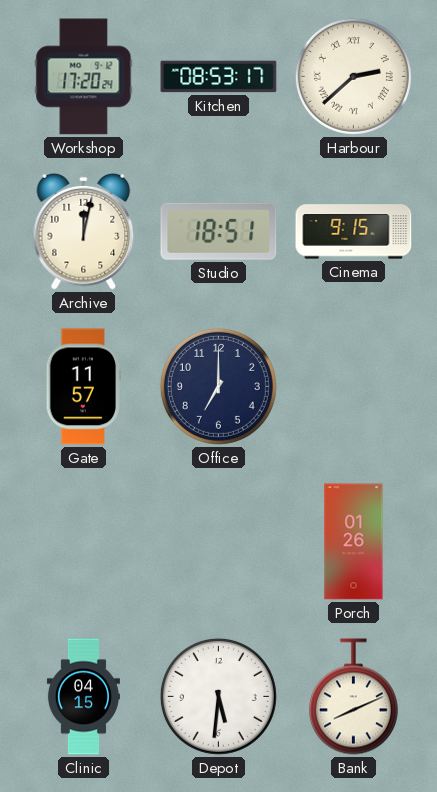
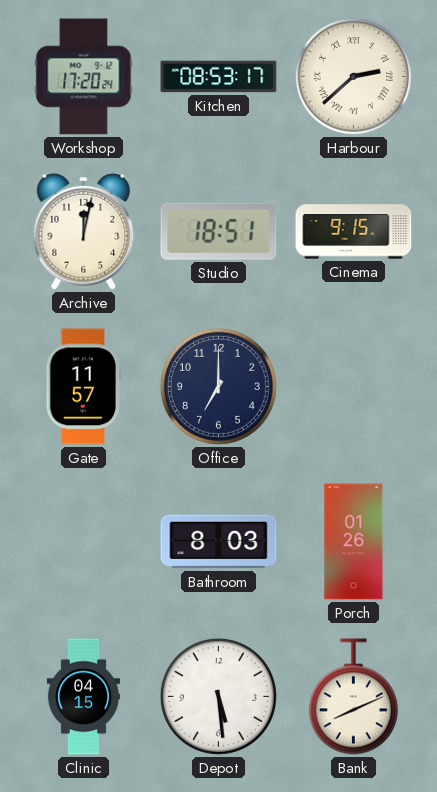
Bathroom: none -> 8:03
Depot: 5:31 -> 5:29
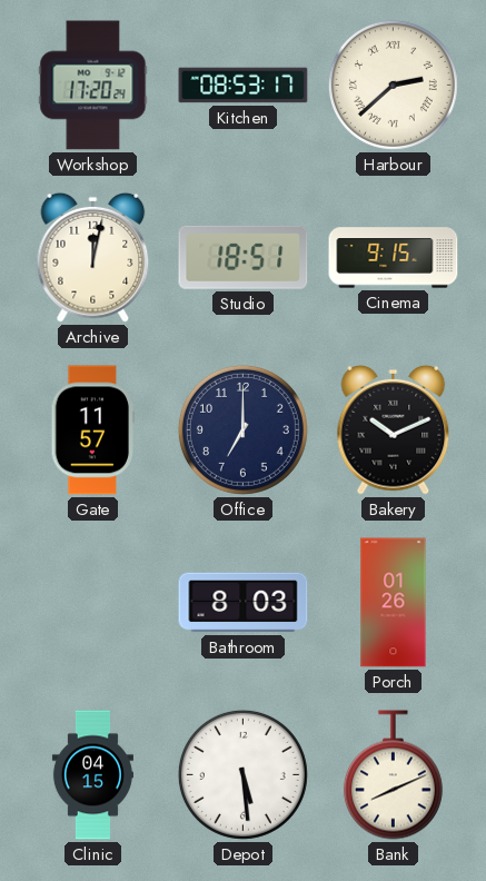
Bakery: none -> 10:11
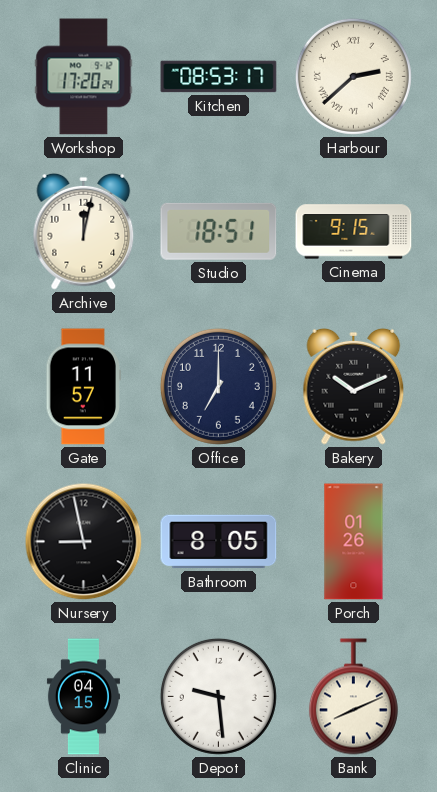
Nursery: none -> 8:58
Bathroom: 8:03 -> 8:05
Depot: 5:29 -> 9:29
